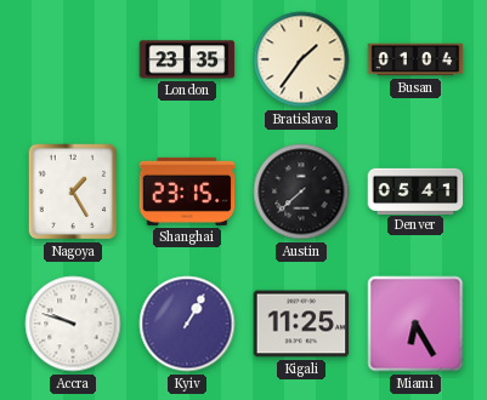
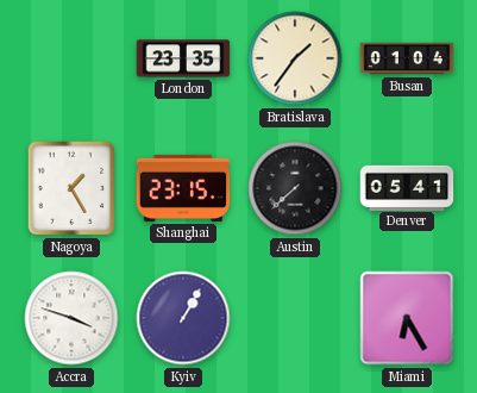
Accra: 9:48 -> 3:48
Kigali: 11:25 -> none
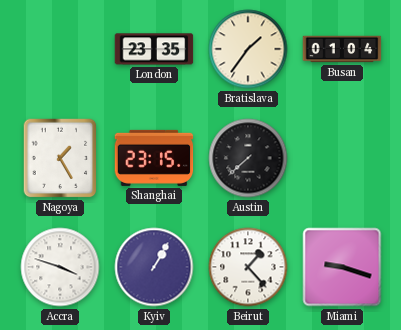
Denver: 05:41 -> none
Beirut: none -> 1:23
Miami: 6:25 -> 9:18
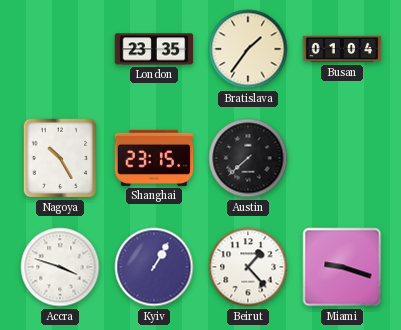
Nagoya: 1:25 -> 10:25
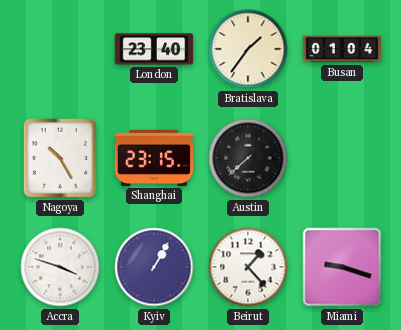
London: 23:35 -> 23:40
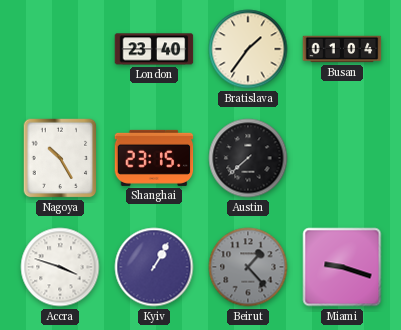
Beirut dial: white -> grey
